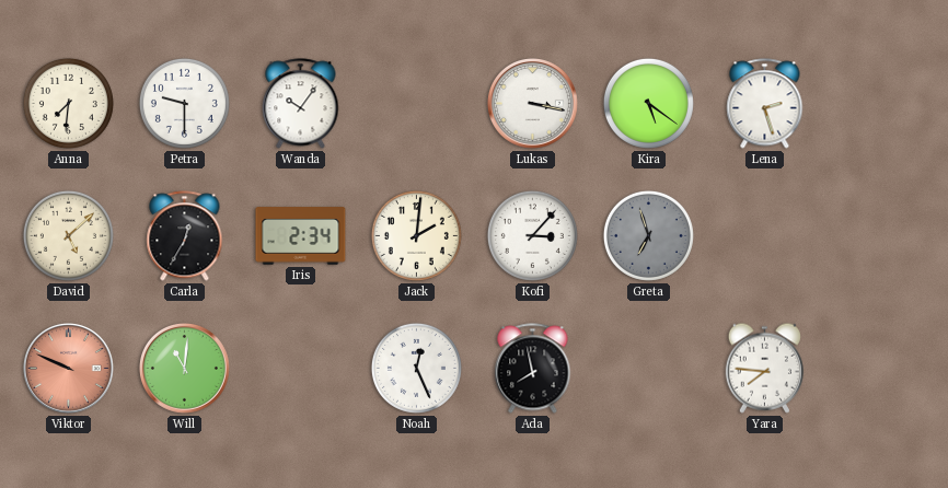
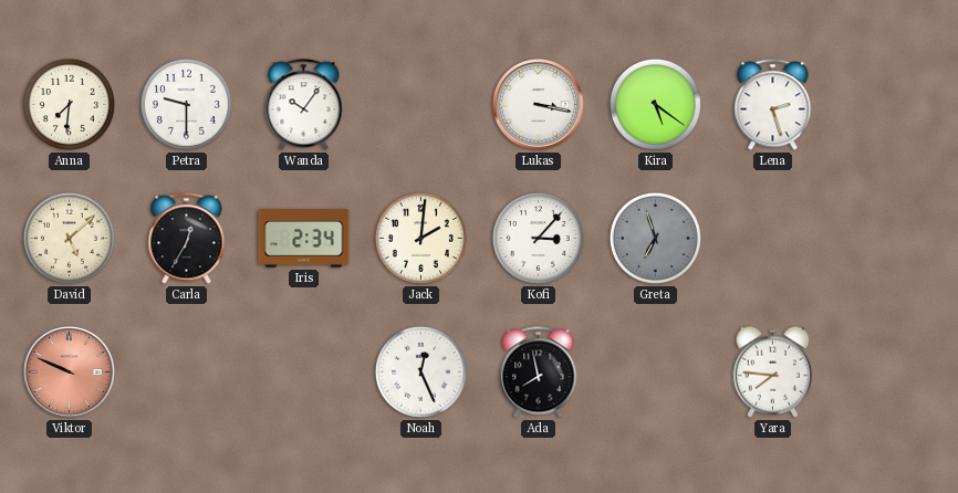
Will: 11:01 -> none
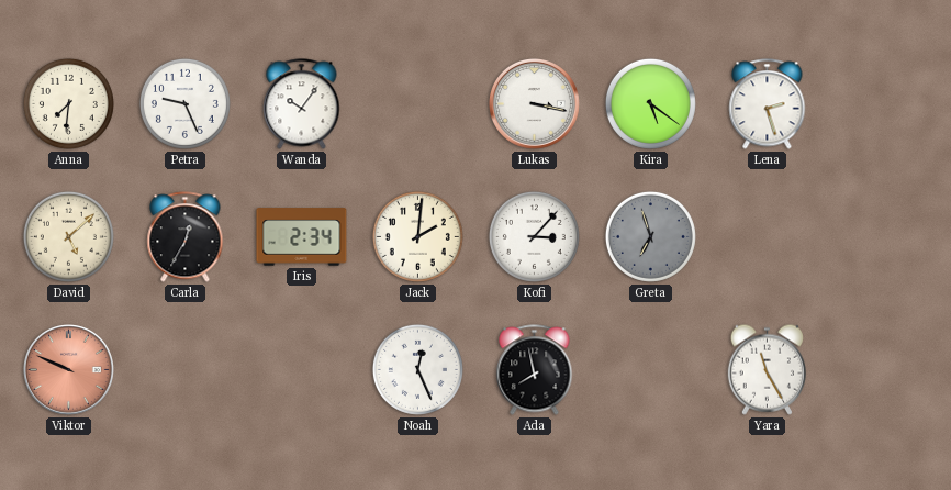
Petra: 9:30 -> 9:26
Yara: 7:46 -> 11:25
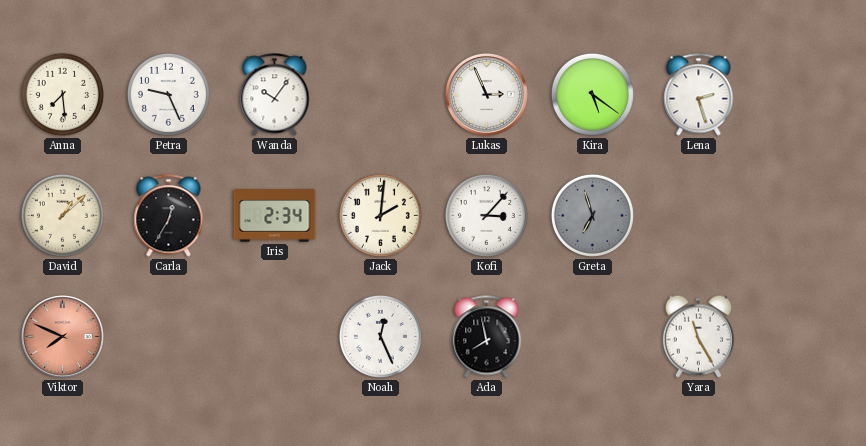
Anna: 7:31 -> 7:29
Lukas: 3:17 -> 2:56
David: 5:08 -> 1:08
Viktor: 9:49 -> 7:49
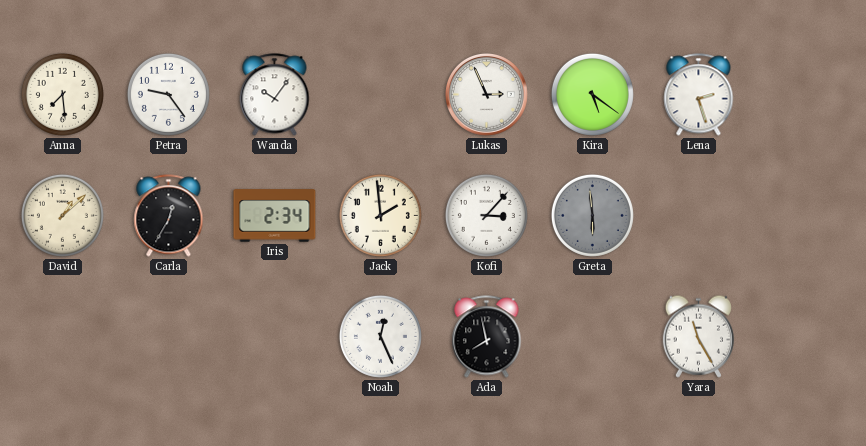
Petra: 9:26 -> 9:24
Jack: 2:01 -> 1:59
Greta: 6:57 -> 5:59
Viktor: 7:49 -> none
